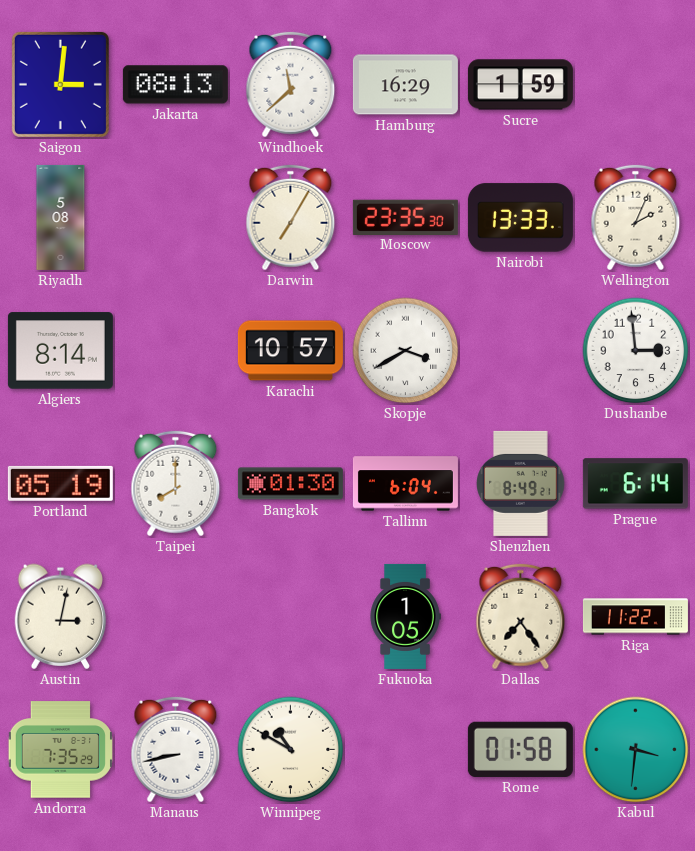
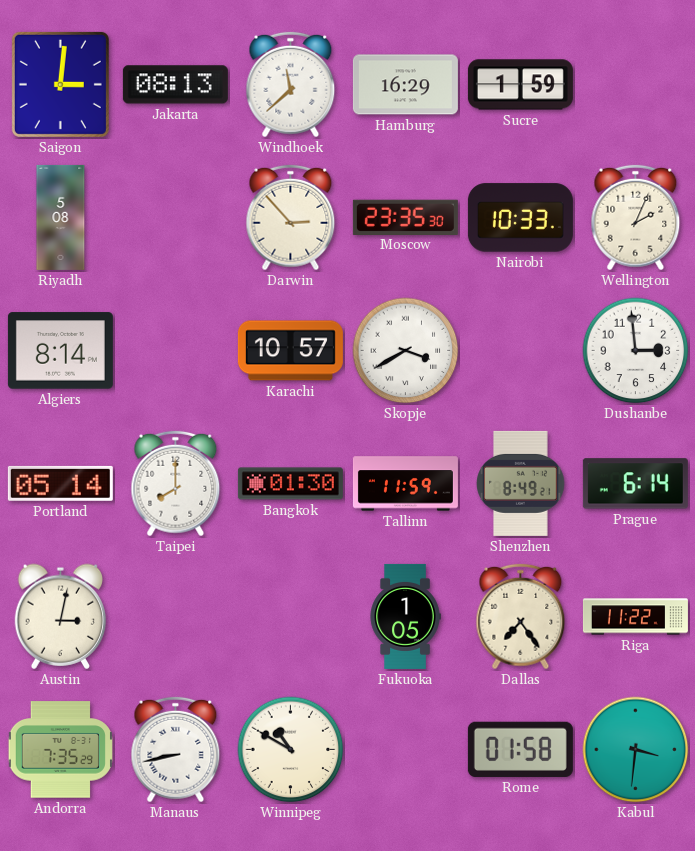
Darwin: 7:05 -> 2:53
Nairobi: 13:33 -> 10:33
Portland: 05:19 -> 05:14
Tallinn: 6:04 -> 11:59
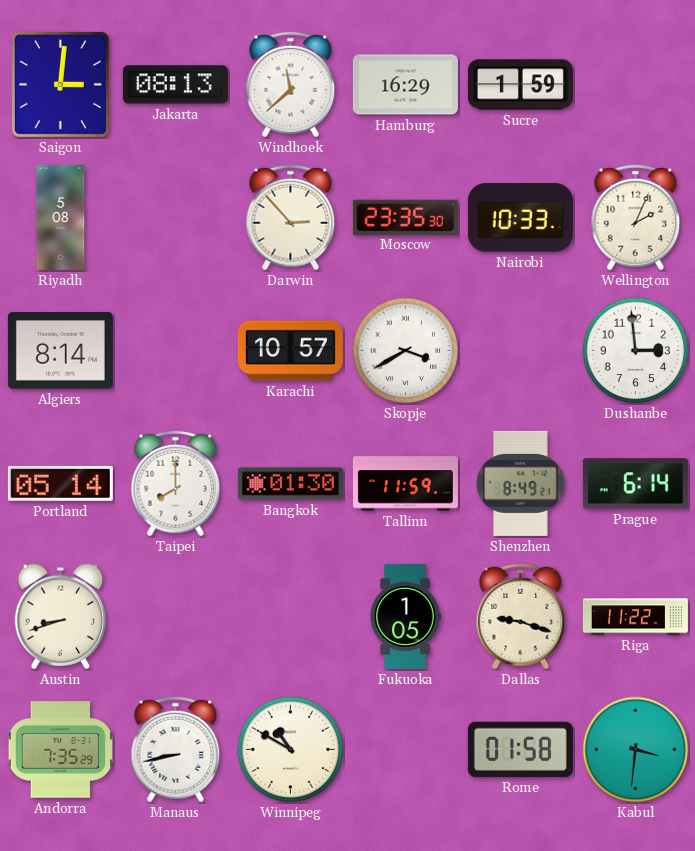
Austin: 3:02 -> 8:42
Dallas: 7:24 -> 9:18
